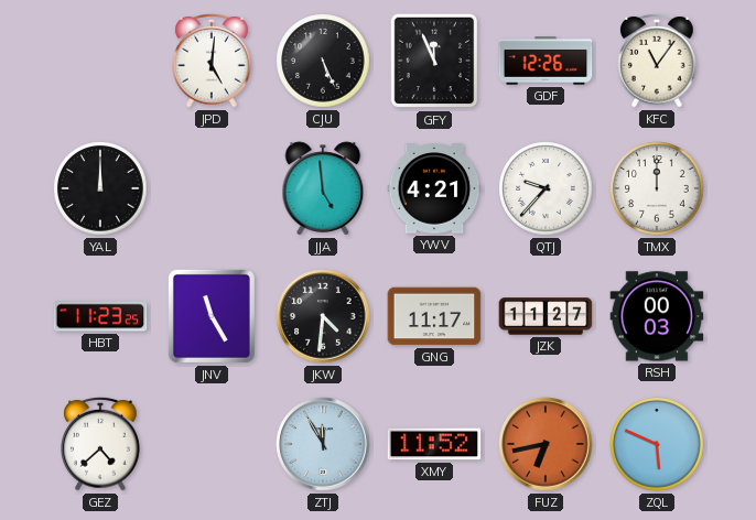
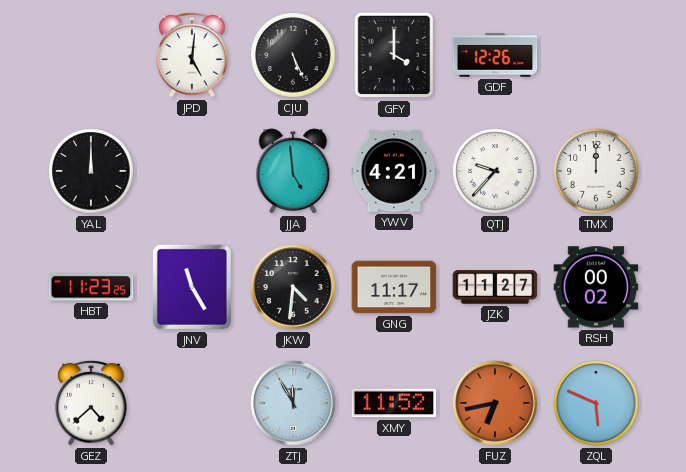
GFY: 11:56 -> 4:00
KFC: 11:06 -> none
RSH: 00:03 -> 00:02
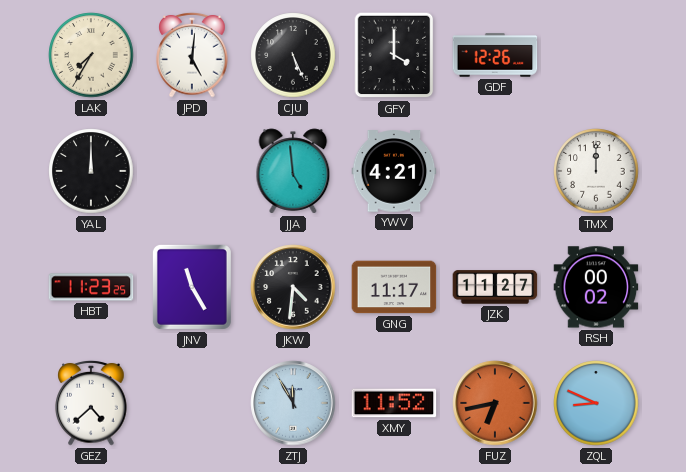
LAK: none -> 7:35
QTJ: 9:37 -> none
ZQL: 5:49 -> 8:49
